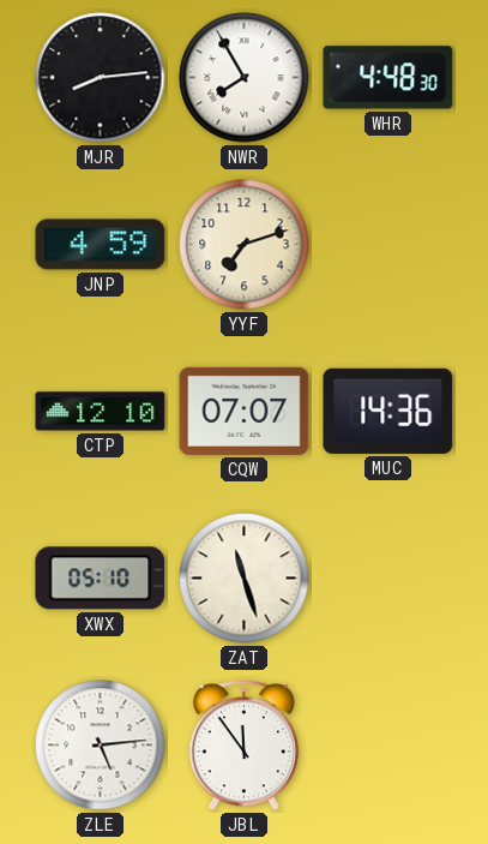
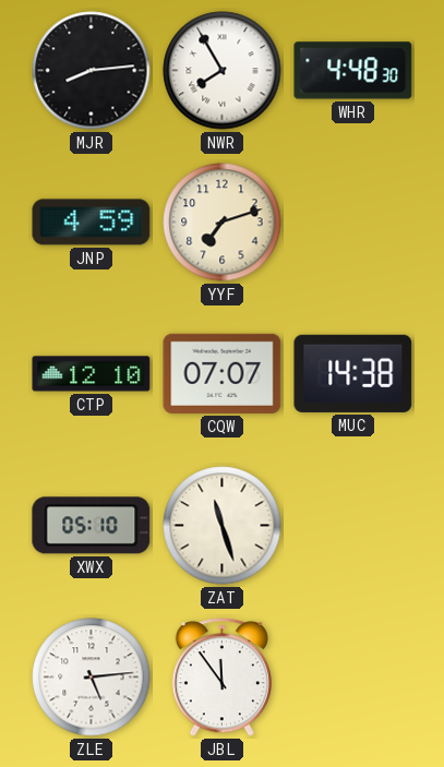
MUC: 14:36 -> 14:38
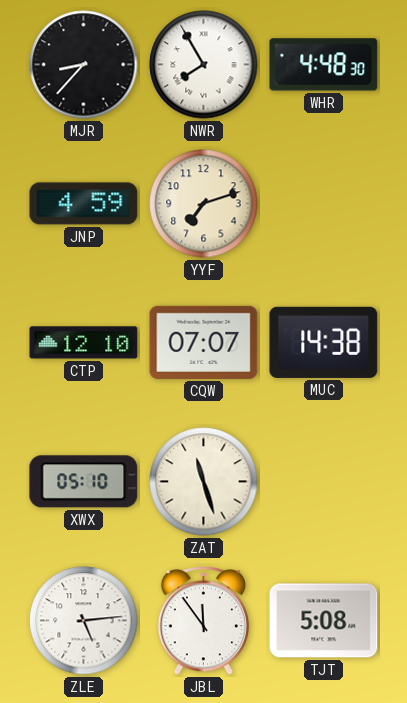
MJR: 8:14 -> 8:37
TJT: none -> 5:08
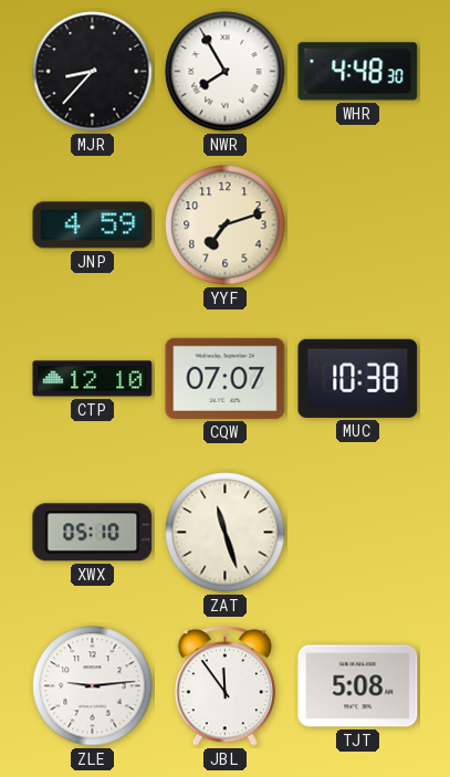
MUC: 14:38 -> 10:38
ZLE: 5:14 -> 9:14
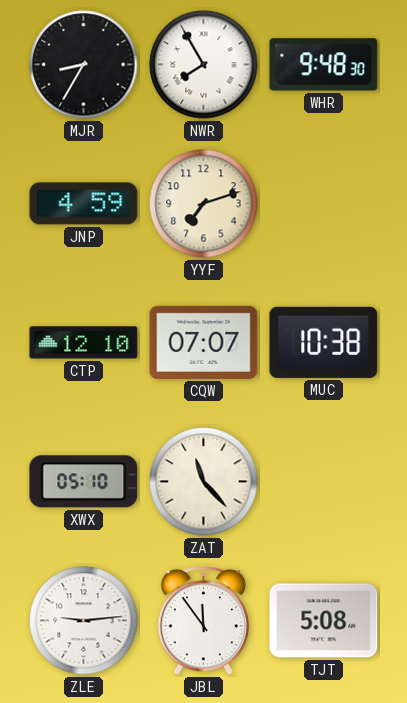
MJR: 8:37 -> 8:35
WHR: 4:48 -> 9:48
ZAT: 11:27 -> 11:23
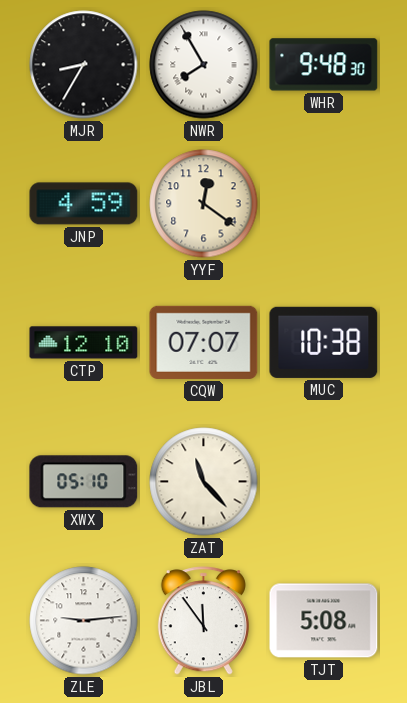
YYF: 7:12 -> 12:21
